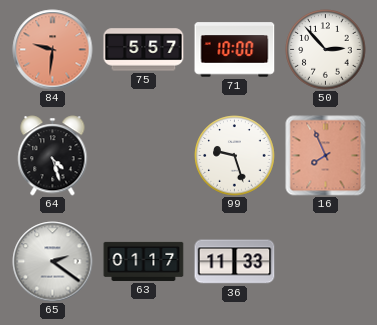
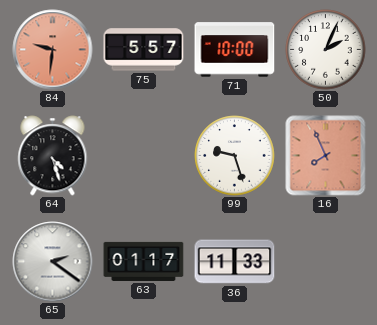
50: 2:53 -> 2:04
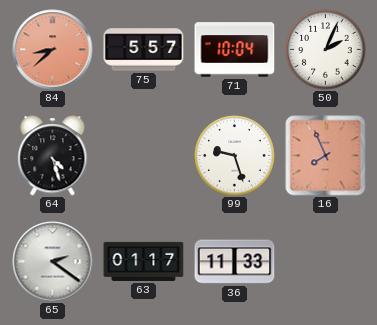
84: 9:31 -> 8:38
71: 10:00 -> 10:04
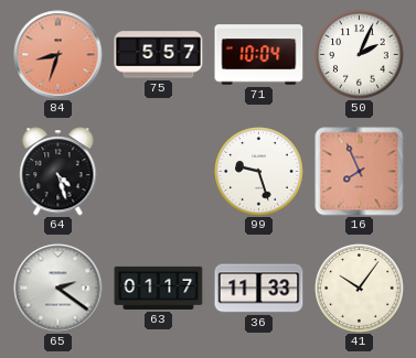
84: 8:38 -> 8:33
41: none -> 10:06
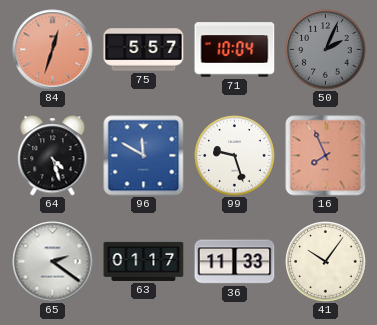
84: 8:33 -> 12:33
50 dial: white -> grey
96: none -> 11:50
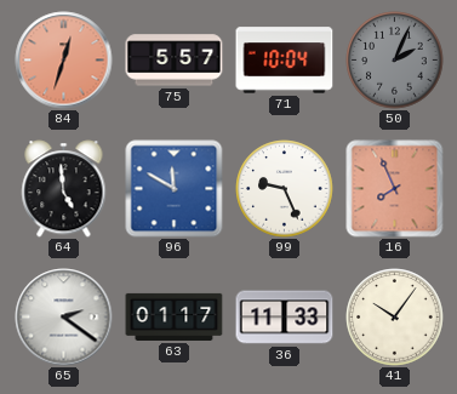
64: 4:27 -> 4:59
99: 9:27 -> 9:26
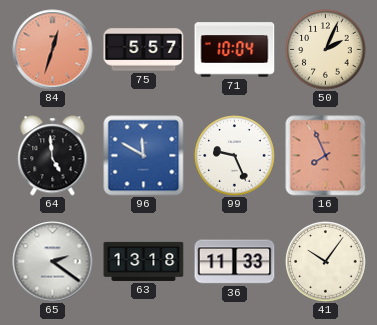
50 dial: grey -> cream
63: 01:17 -> 13:18
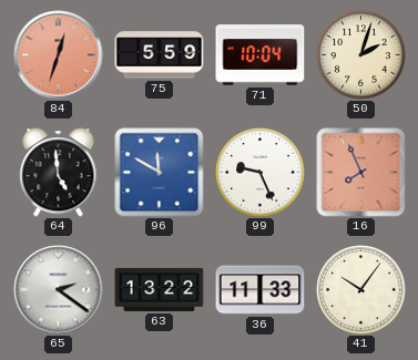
75: 5:57 -> 5:59
50: 2:04 -> 2:03
63: 13:18 -> 13:22
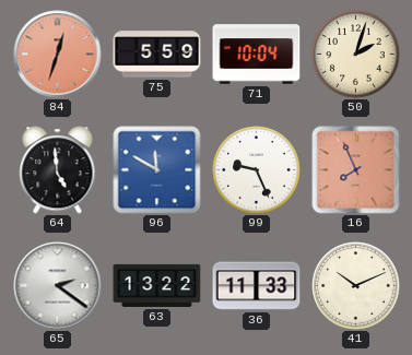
41: 10:06 -> 10:11
